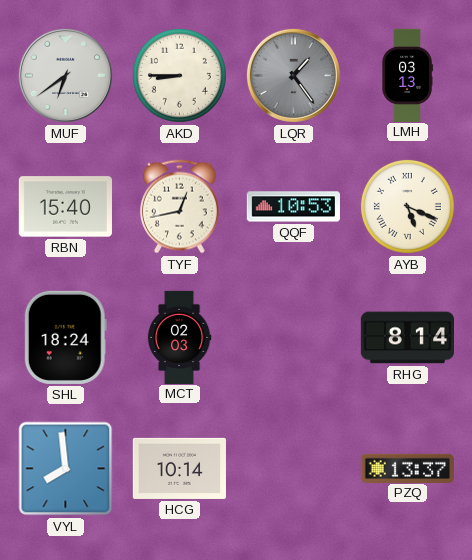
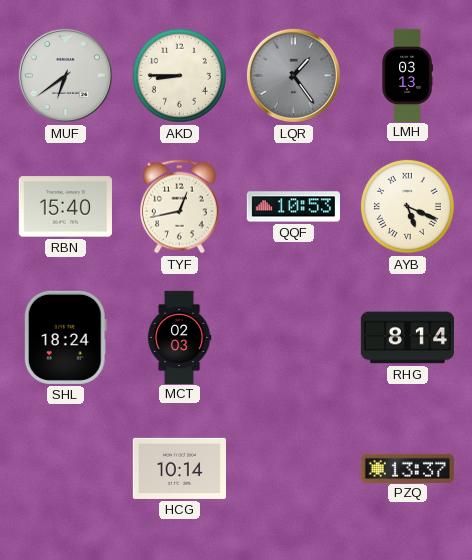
VYL: 7:59 -> none
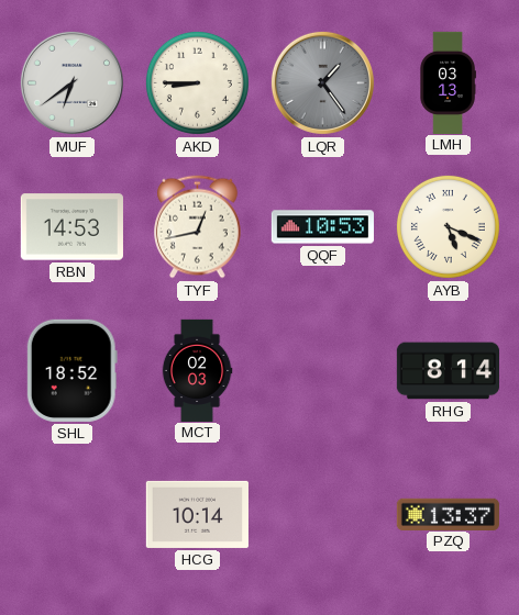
RBN: 15:40 -> 14:53
SHL: 18:24 -> 18:52
